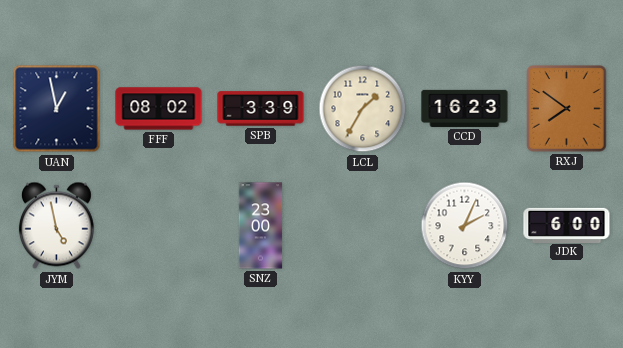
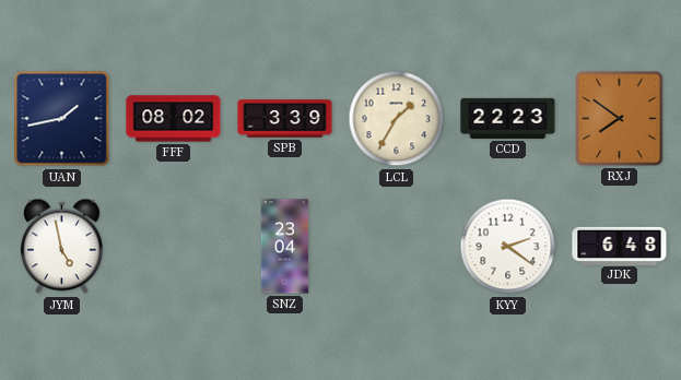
UAN: 12:58 -> 1:43
CCD: 16:23 -> 22:23
SNZ: 23:00 -> 23:04
KYY: 2:04 -> 2:21
JDK: 6:00 -> 6:48
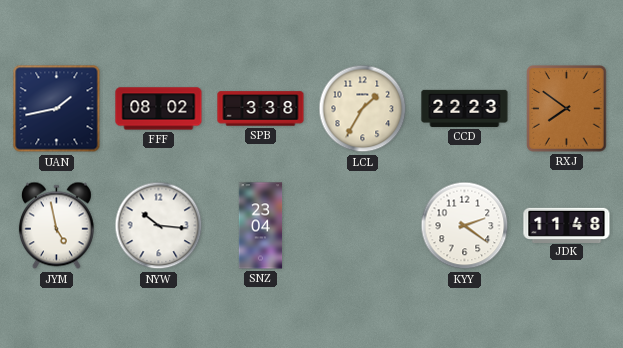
SPB: 3:39 -> 3:38
NYW: none -> 10:16
JDK: 6:48 -> 11:48
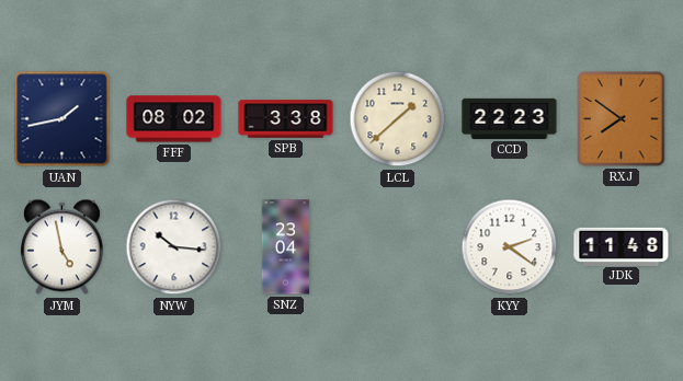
LCL: 1:35 -> 1:38
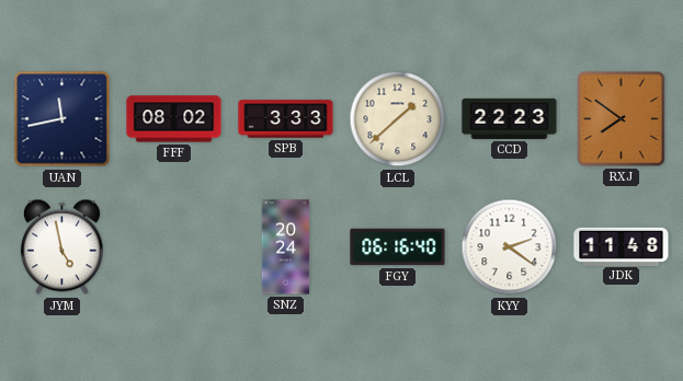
UAN: 1:43 -> 11:43
SPB: 3:38 -> 3:33
NYW: 10:16 -> none
SNZ: 23:04 -> 20:24
FGY: none -> 06:16
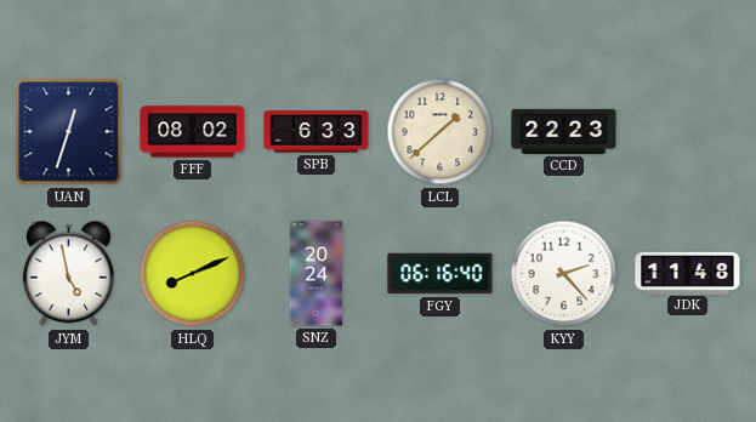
UAN: 11:43 -> 12:33
SPB: 3:33 -> 6:33
RXJ: 7:51 -> none
HLQ: none -> 8:11
KYY: 2:21 -> 2:23
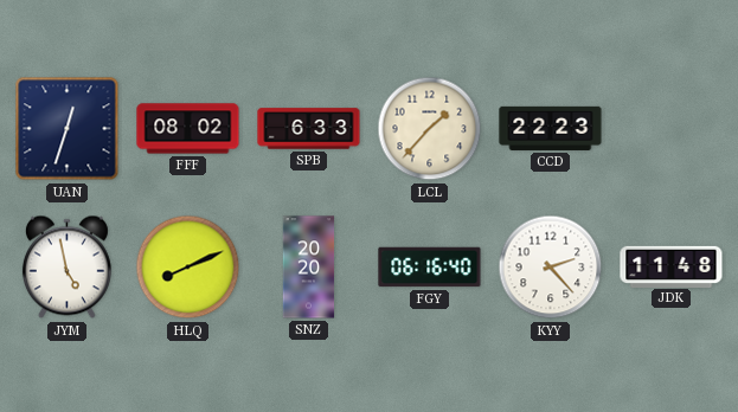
LCL: 1:38 -> 1:37
SNZ: 20:24 -> 20:20
